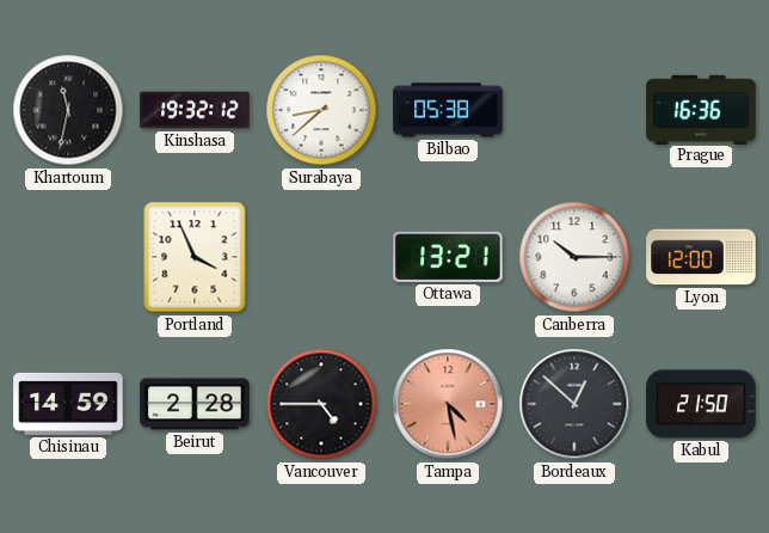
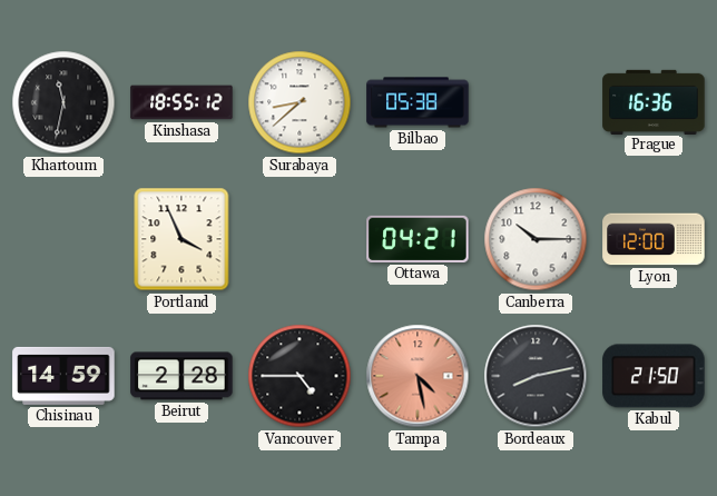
Kinshasa: 19:32 -> 18:55
Ottawa: 13:21 -> 04:21
Bordeaux: 12:52 -> 8:13
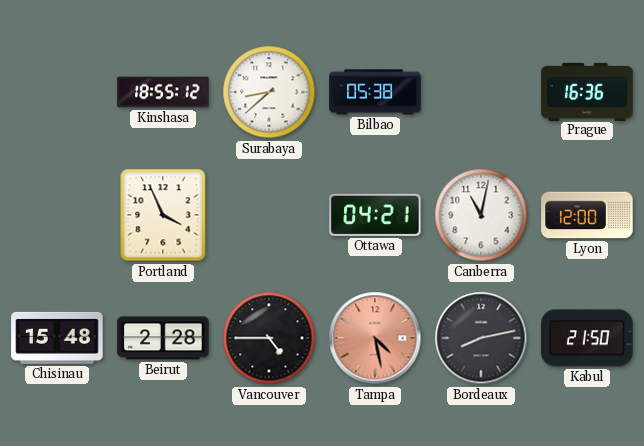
Khartoum: 11:32 -> none
Canberra: 10:15 -> 11:02
Chisinau: 14:59 -> 15:48
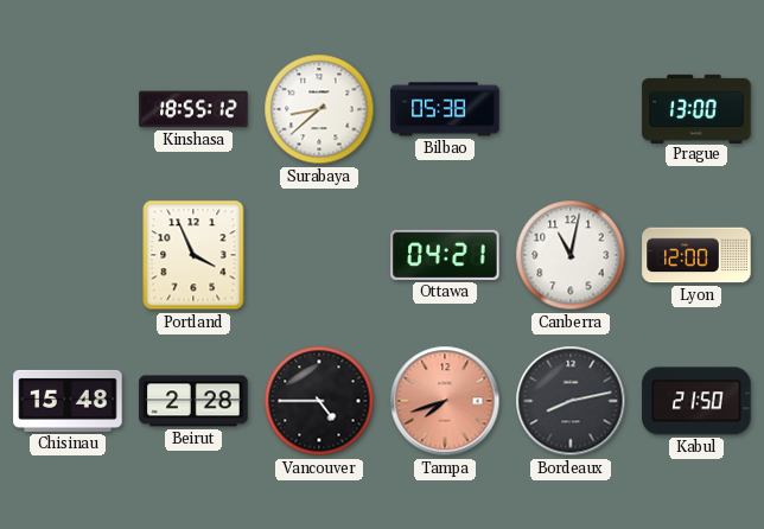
Prague: 16:36 -> 13:00
Tampa: 4:28 -> 7:42
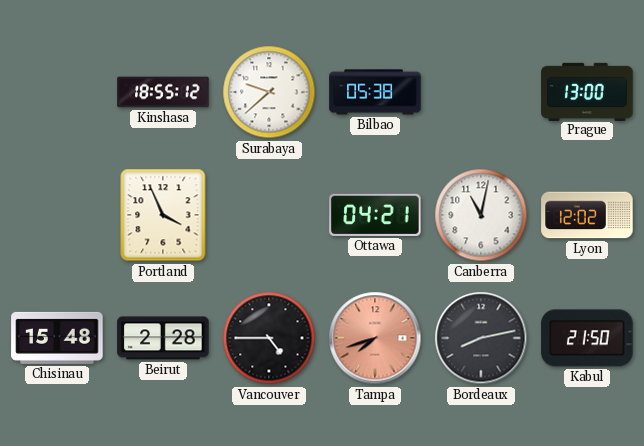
Surabaya: 8:38 -> 9:38
Lyon: 12:00 -> 12:02
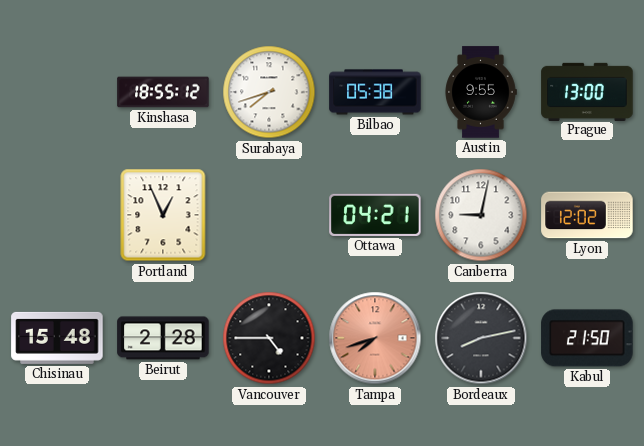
Surabaya: 9:38 -> 7:42
Austin: none -> 9:55
Portland: 3:56 -> 12:56
Canberra: 11:02 -> 9:02
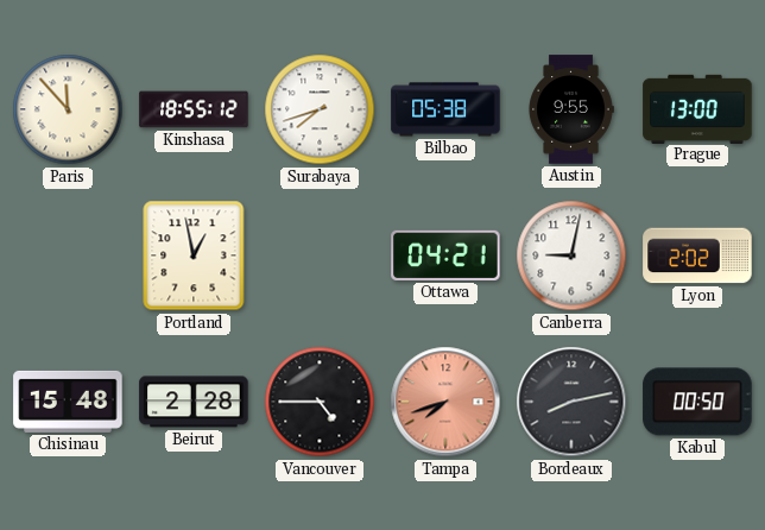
Paris: none -> 11:53
Portland: 12:56 -> 12:58
Lyon: 12:02 -> 2:02
Kabul: 21:50 -> 00:50
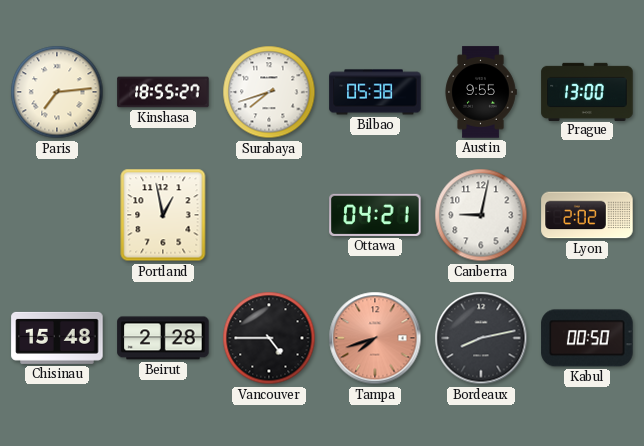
Paris: 11:53 -> 7:14
Kinshasa: 18:55:12 -> 18:55:27
